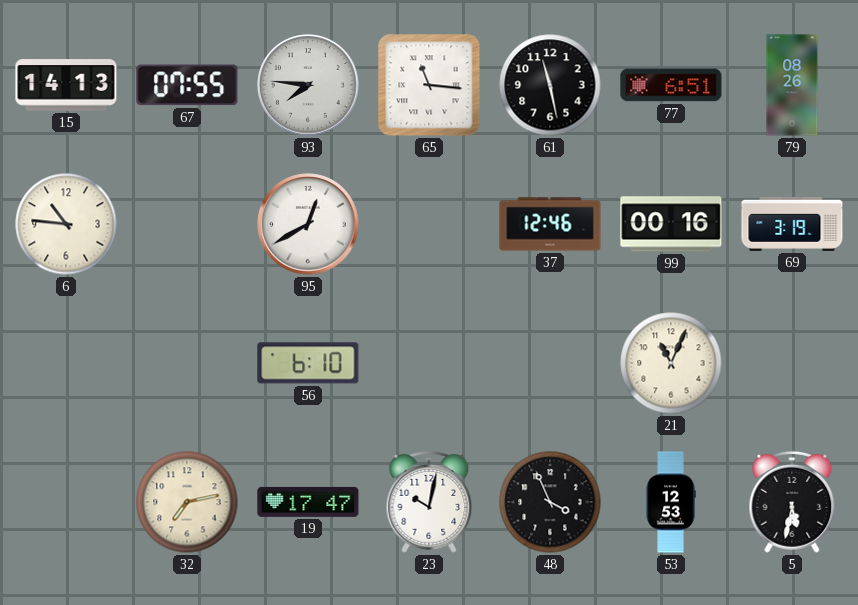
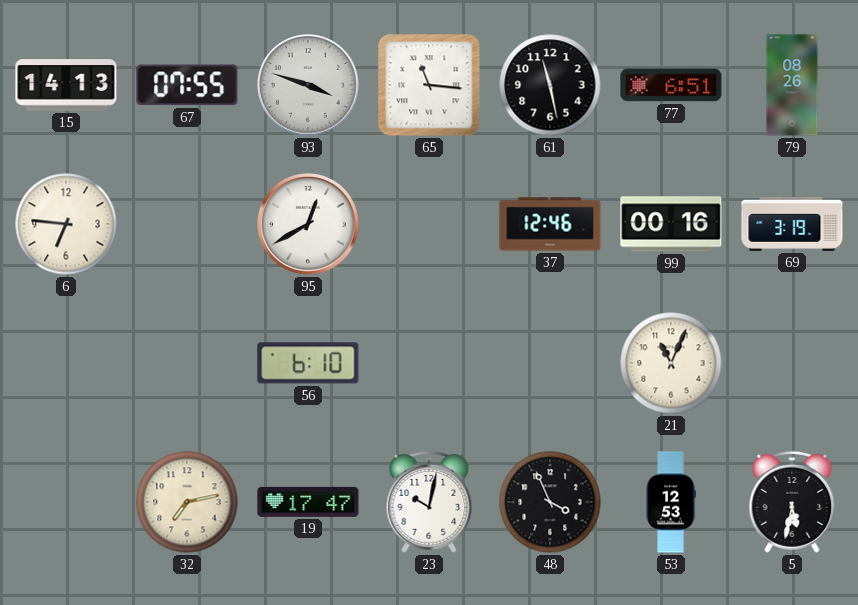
93: 7:46 -> 3:48
6: 10:46 -> 6:46
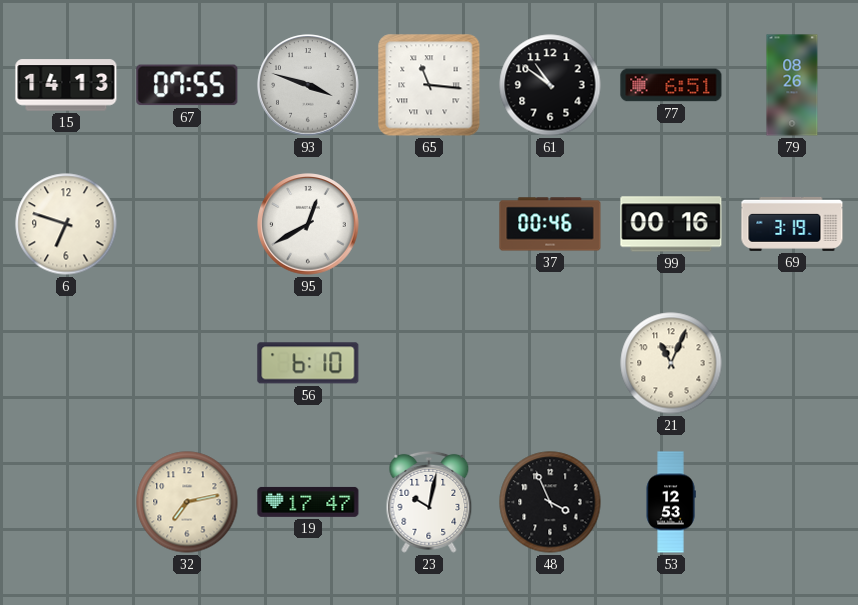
61: 11:28 -> 10:51
6: 6:46 -> 6:48
37: 12:46 -> 00:46
5: 5:32 -> none
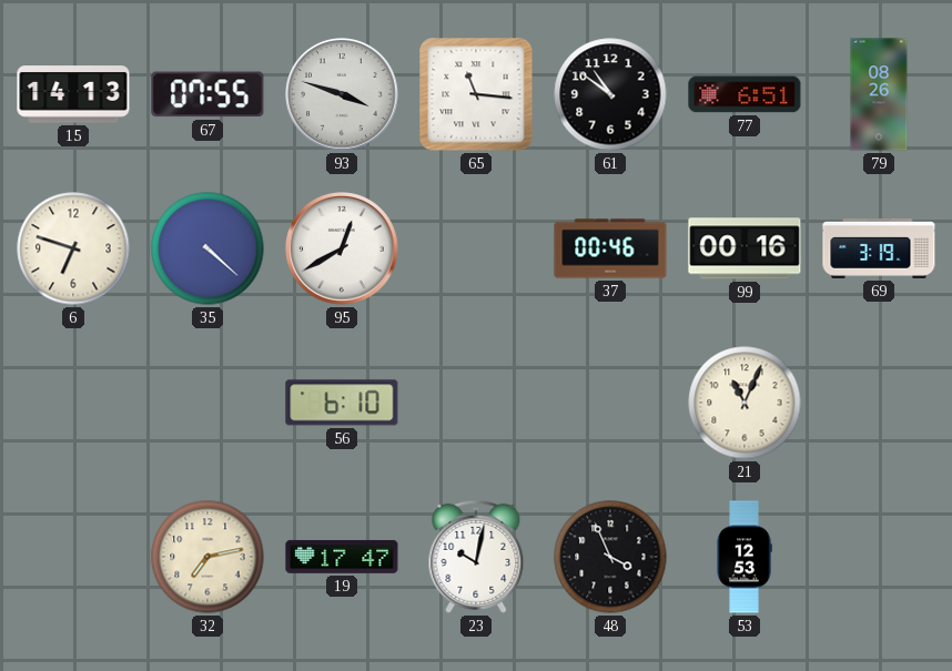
35: none -> 4:22
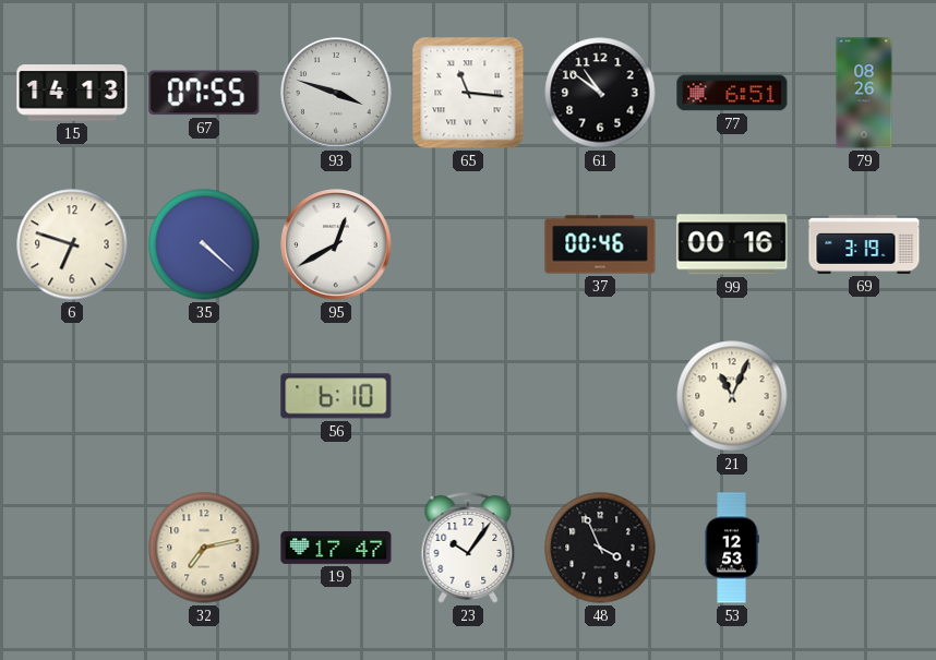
23: 10:02 -> 10:06
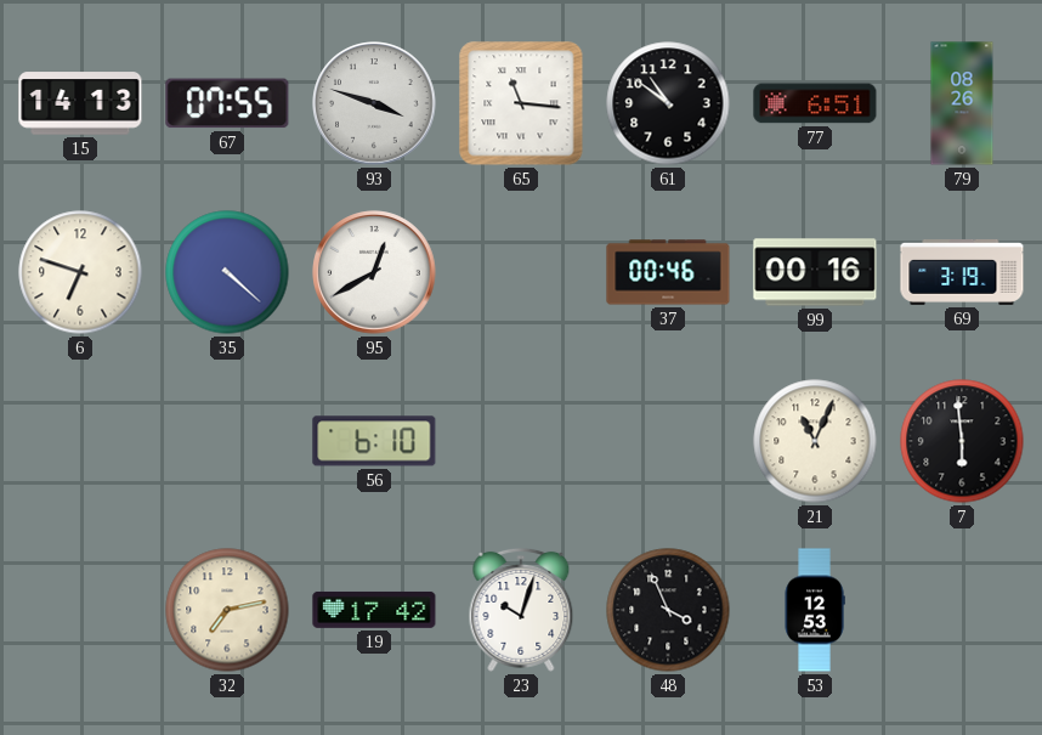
7: none -> 5:59
19: 17:47 -> 17:42
23: 10:06 -> 10:03
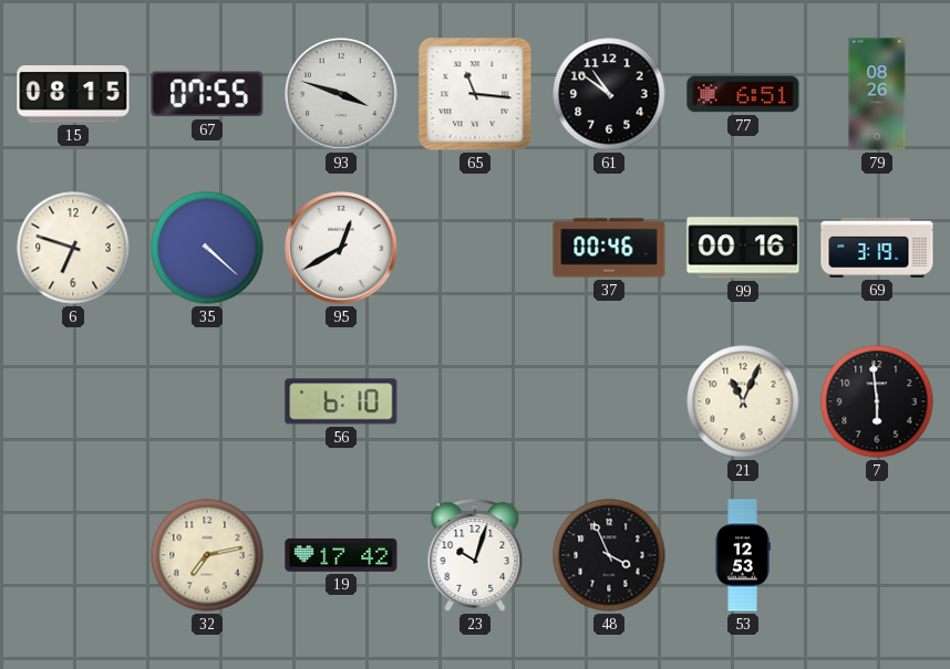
15: 14:13 -> 08:15
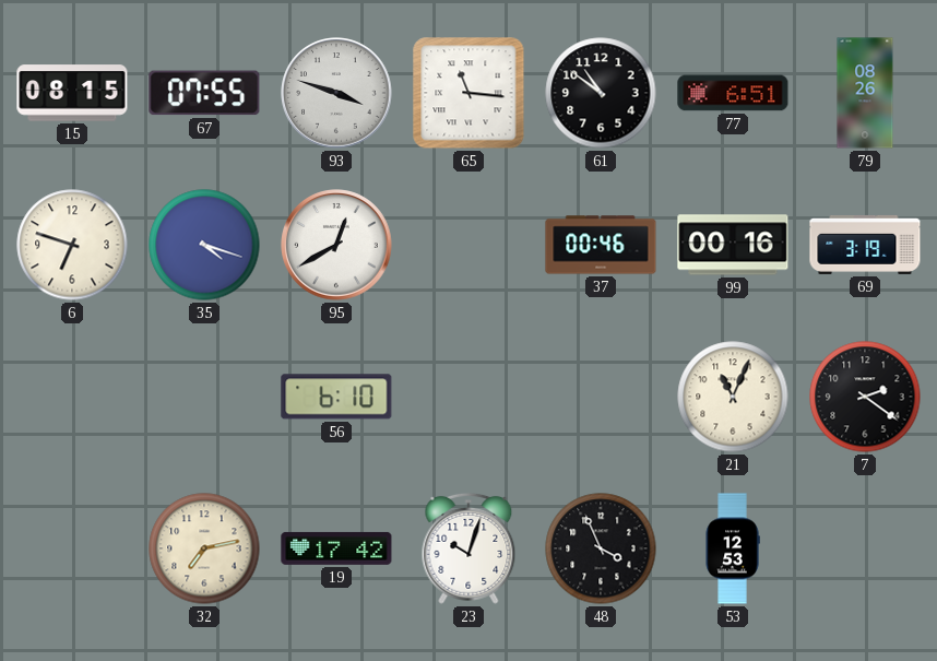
35: 4:22 -> 4:18
7: 5:59 -> 2:21
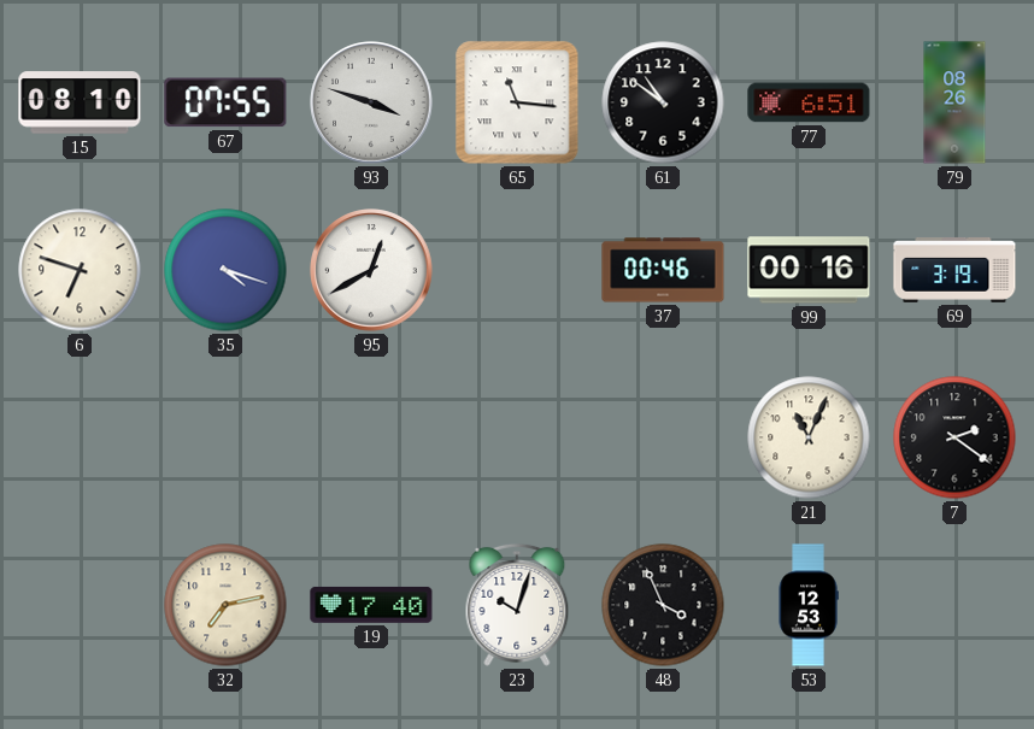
15: 08:15 -> 08:10
56: 6:10 -> none
19: 17:42 -> 17:40
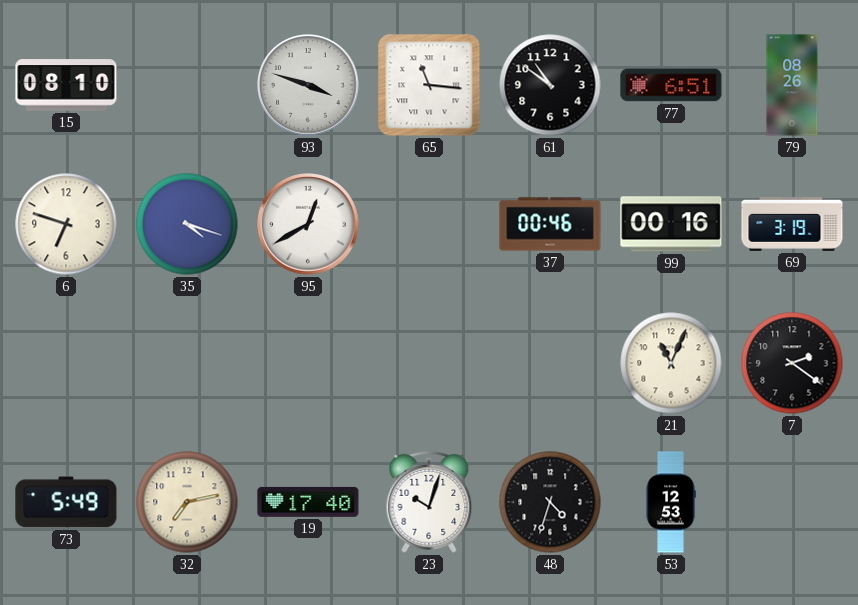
67: 07:55 -> none
73: none -> 5:49
48: 3:56 -> 4:33
